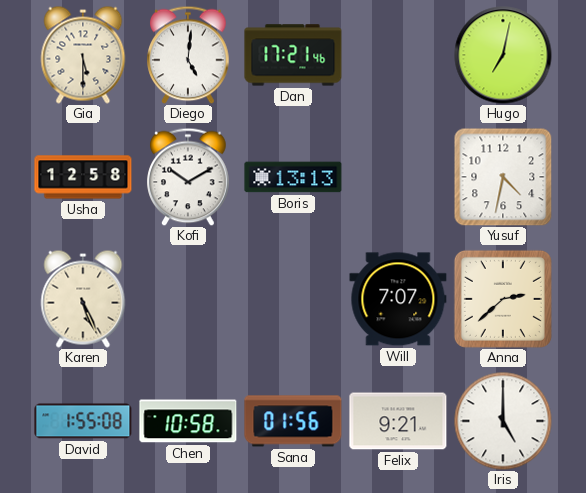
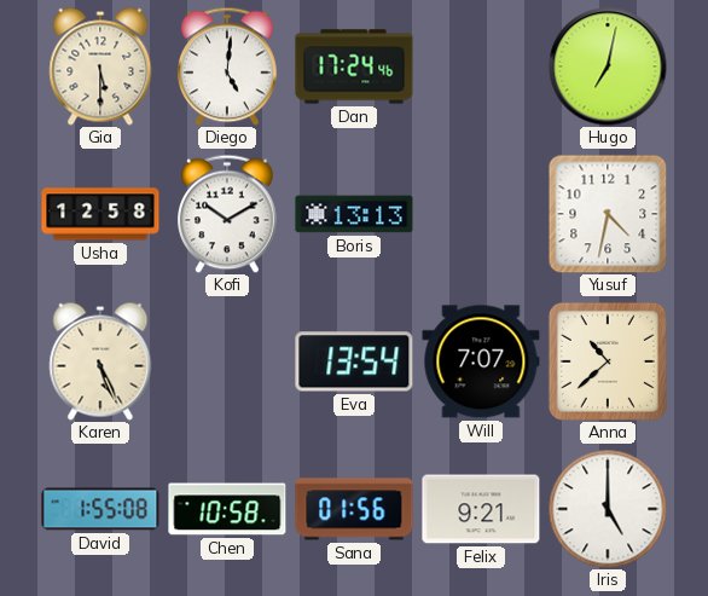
Dan: 17:21 -> 17:24
Eva: none -> 13:54
Anna: 2:38 -> 10:38
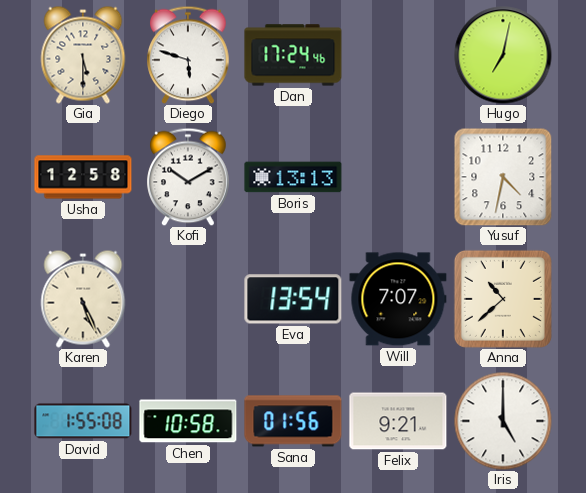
Diego: 5:01 -> 5:48
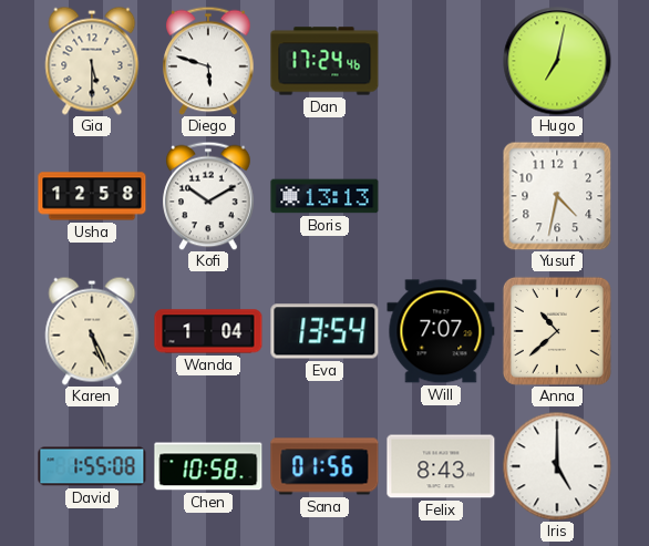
Wanda: none -> 1:04
Felix: 9:21 -> 8:43
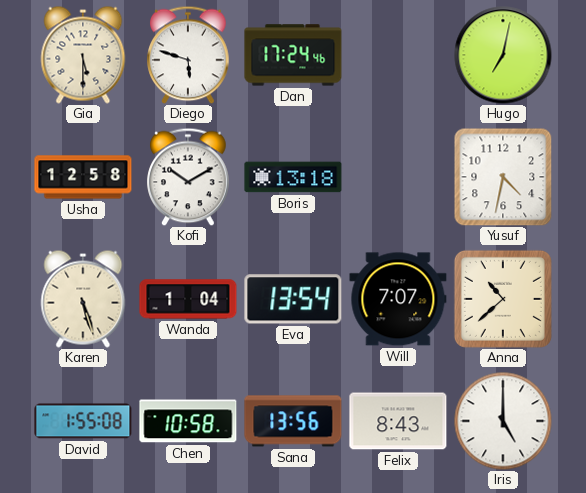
Boris: 13:13 -> 13:18
Karen: 5:26 -> 5:27
Sana: 01:56 -> 13:56
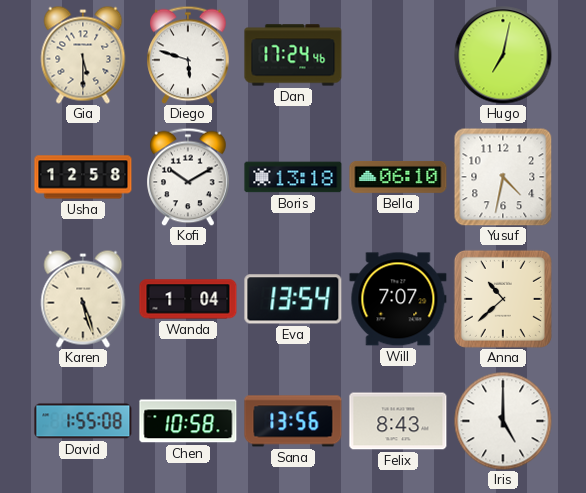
Bella: none -> 06:10
